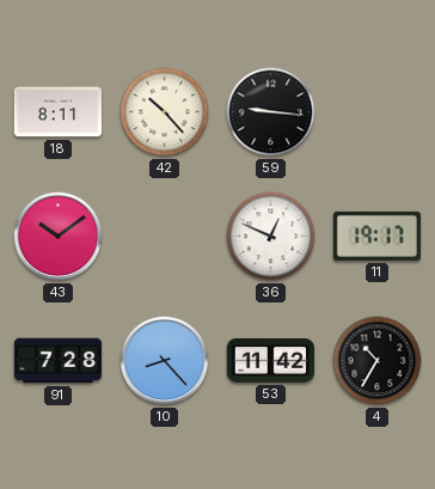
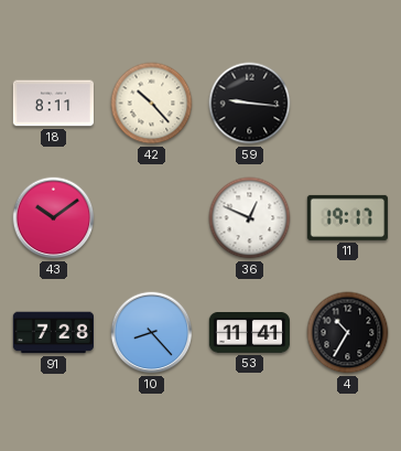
53: 11:42 -> 11:41
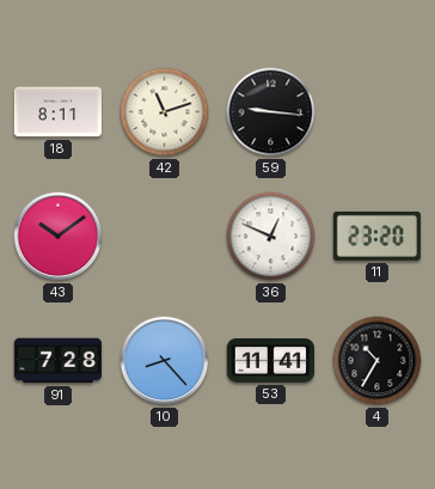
42: 10:23 -> 11:12
11: 19:17 -> 23:20
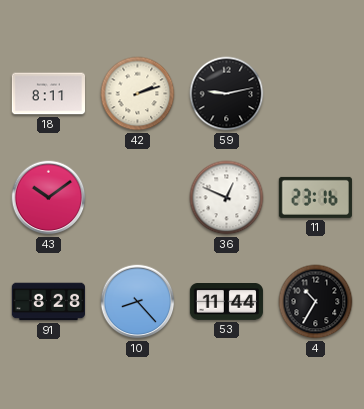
42: 11:12 -> 2:12
59: 9:16 -> 9:13
11: 23:20 -> 23:16
91: 7:28 -> 8:28
53: 11:41 -> 11:44
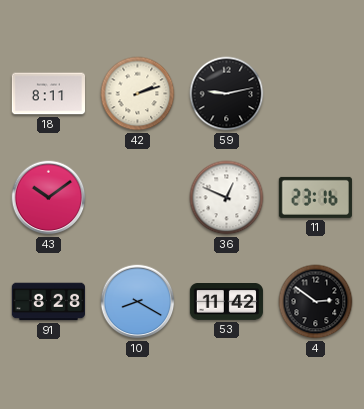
10: 8:23 -> 8:20
53: 11:44 -> 11:42
4: 10:35 -> 2:51
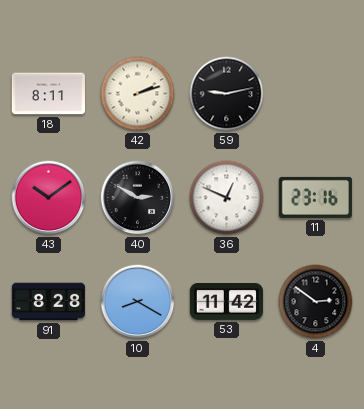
40: none -> 2:50
